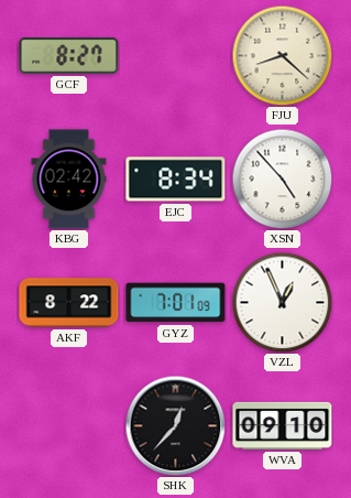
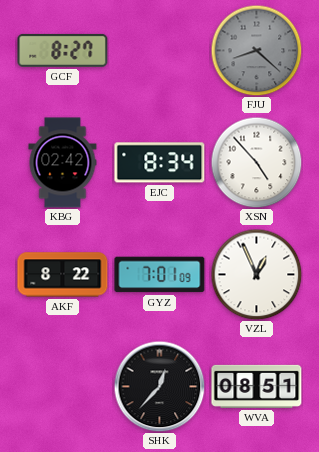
FJU dial: cream -> grey
WVA: 09:10 -> 08:51
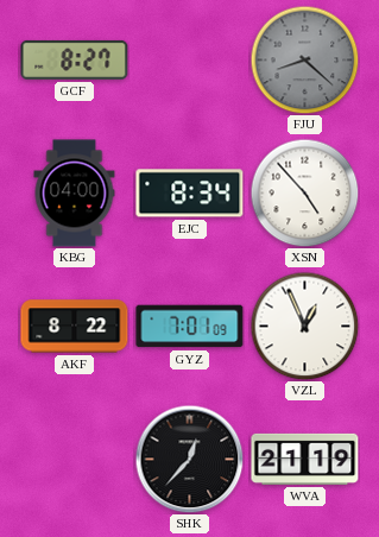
KBG: 02:42 -> 04:00
WVA: 08:51 -> 21:19
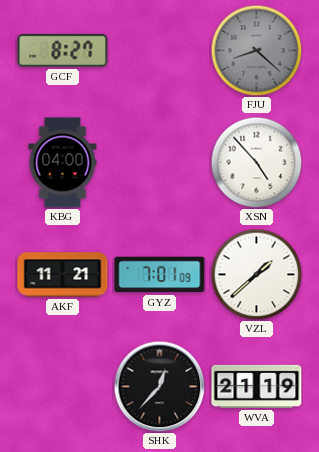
EJC: 8:34 -> none
AKF: 8:22 -> 11:21
VZL: 12:56 -> 1:38
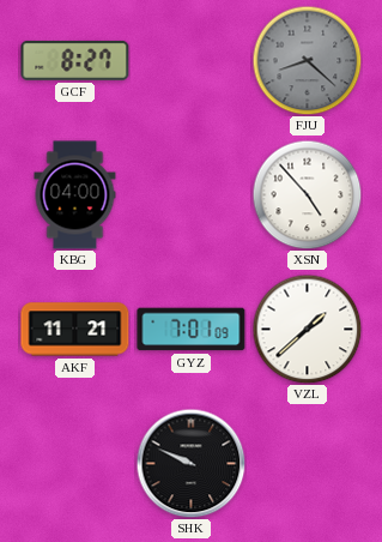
SHK: 12:37 -> 9:49
WVA: 21:19 -> none
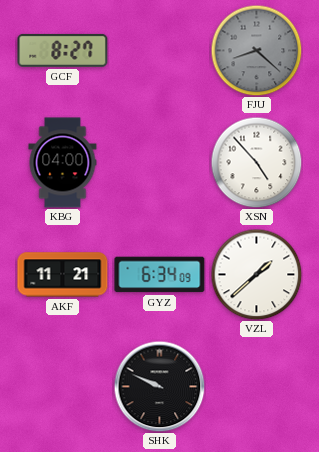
GYZ: 7:01 -> 6:34
